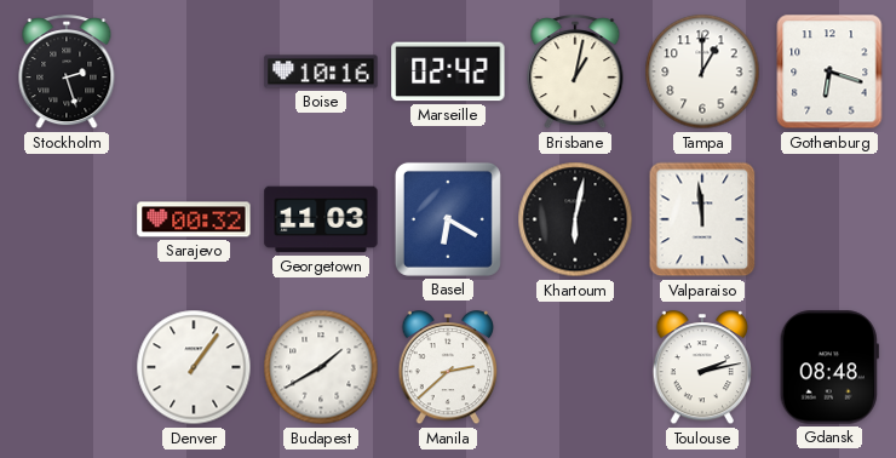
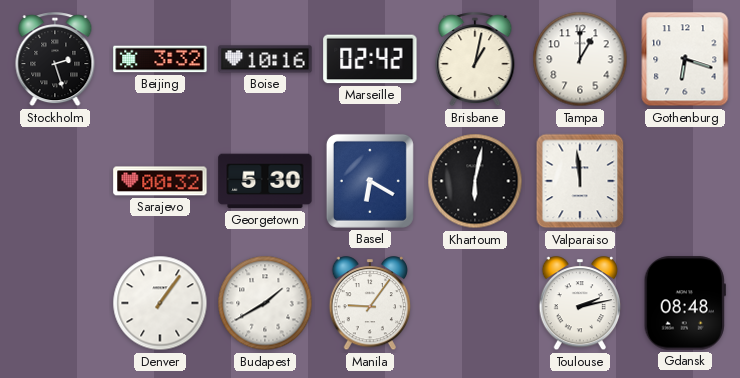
Beijing: none -> 3:32
Georgetown: 11:03 -> 5:30
Manila: 2:38 -> 9:06
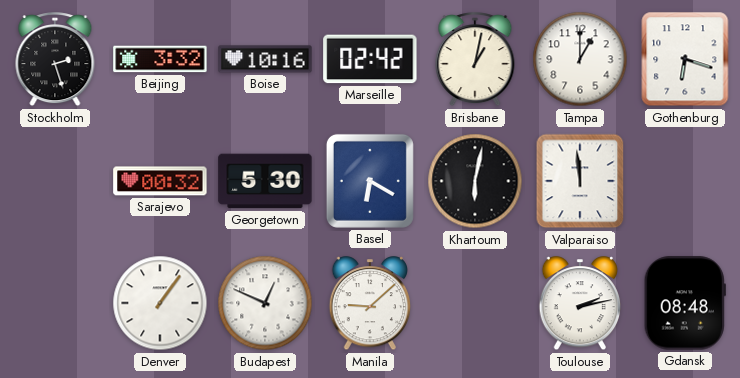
Budapest: 1:40 -> 12:49
Manila: 9:06 -> 9:08
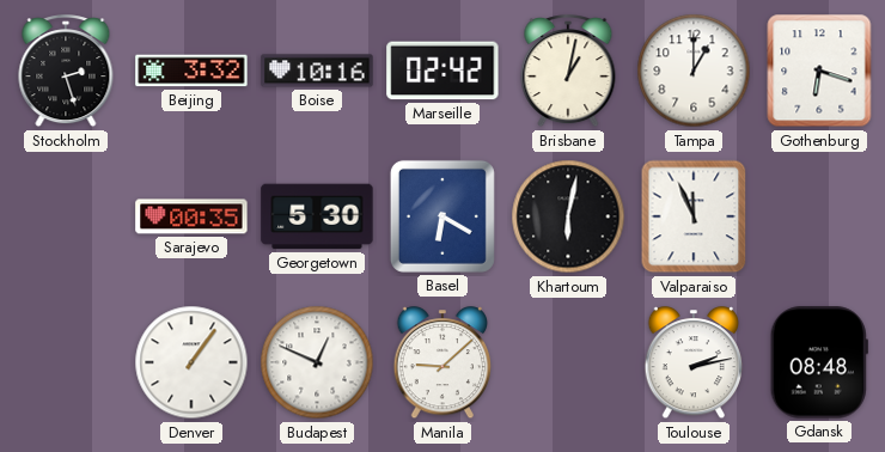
Sarajevo: 00:32 -> 00:35
Valparaiso: 11:59 -> 11:56
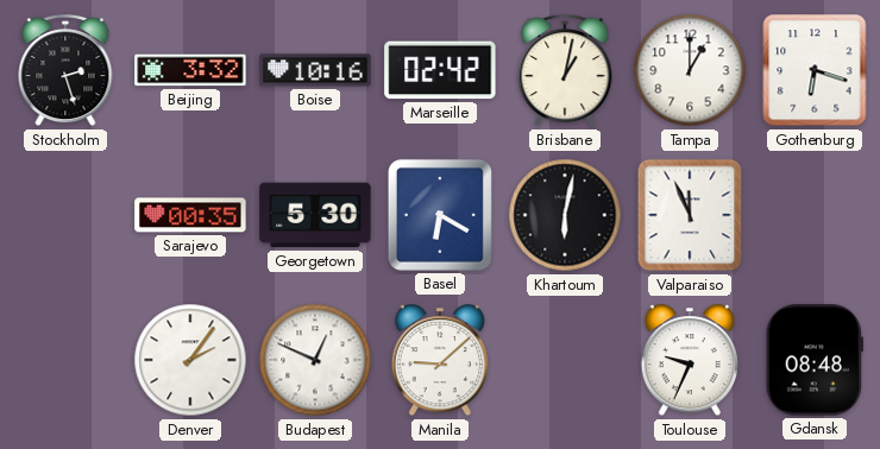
Denver: 1:06 -> 2:06
Toulouse: 2:13 -> 9:34
